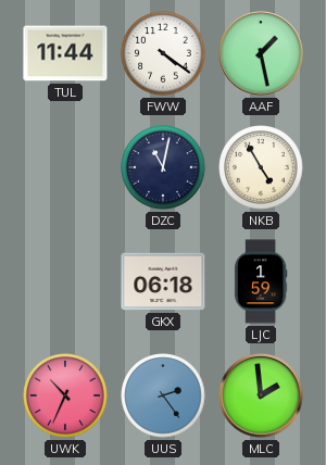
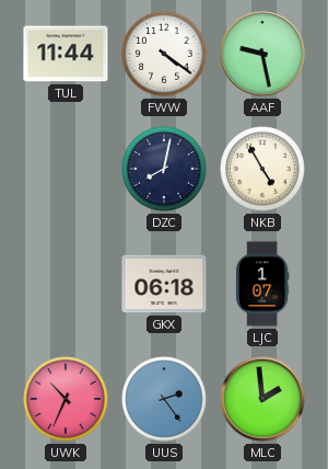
AAF: 1:28 -> 9:28
DZC: 11:02 -> 8:02
LJC: 1:59 -> 1:07
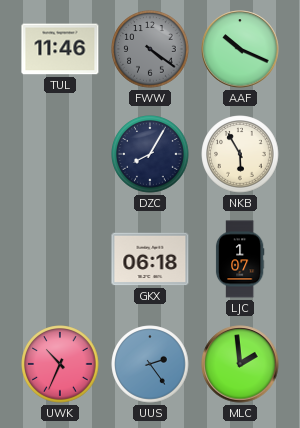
TUL: 11:44 -> 11:46
FWW dial: white -> grey
AAF: 9:28 -> 10:19
DZC: 8:02 -> 8:05
NKB: 4:55 -> 5:55
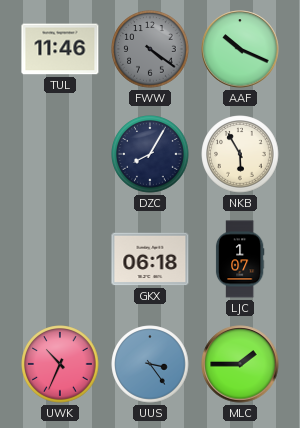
UUS: 2:24 -> 3:24
MLC: 1:59 -> 1:45
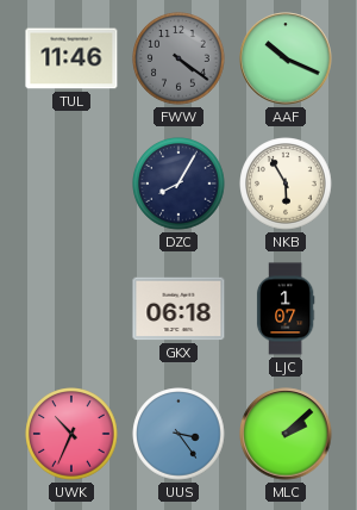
MLC: 1:45 -> 2:08
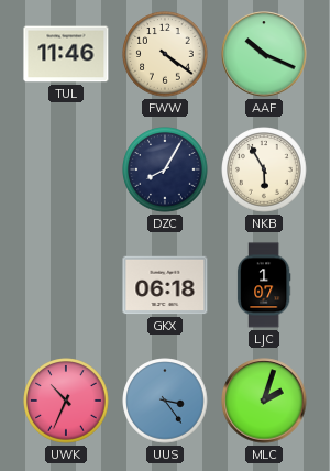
FWW dial: grey -> cream
MLC: 2:08 -> 2:03
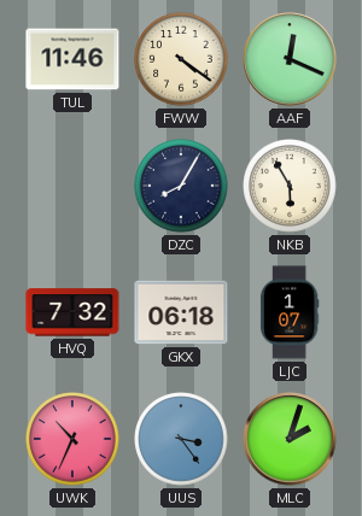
AAF: 10:19 -> 12:19
HVQ: none -> 7:32
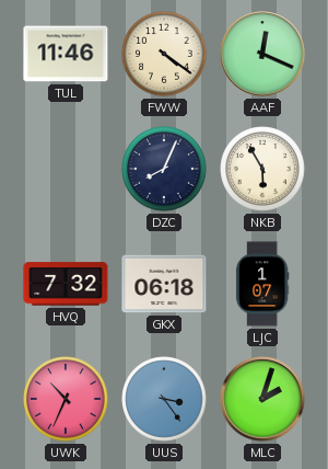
DZC: 8:05 -> 8:04
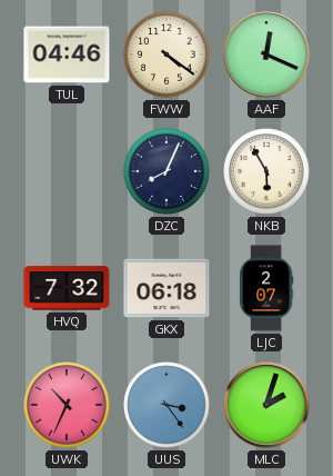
TUL: 11:46 -> 04:46
LJC: 1:07 -> 2:07
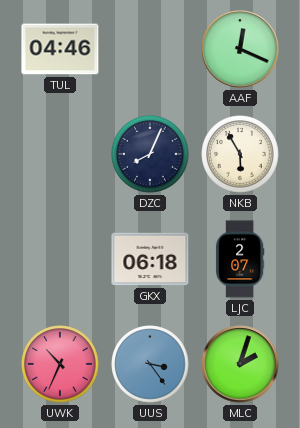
FWW: 4:21 -> none
HVQ: 7:32 -> none
